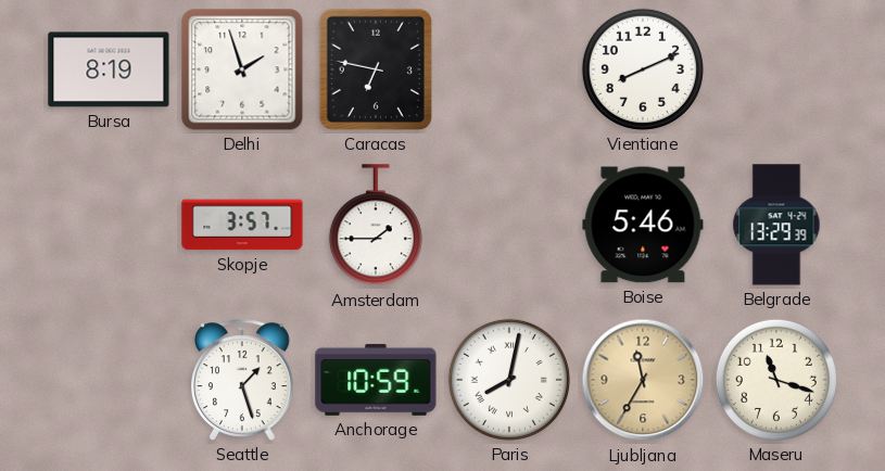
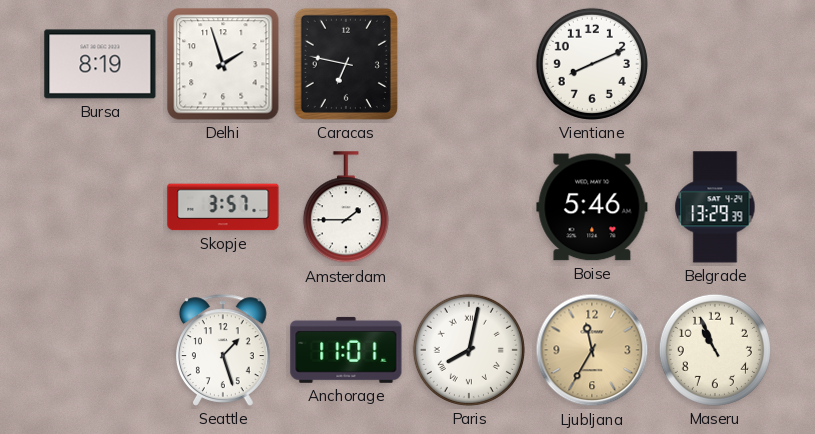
Anchorage: 10:59 -> 11:01
Maseru: 11:18 -> 10:56
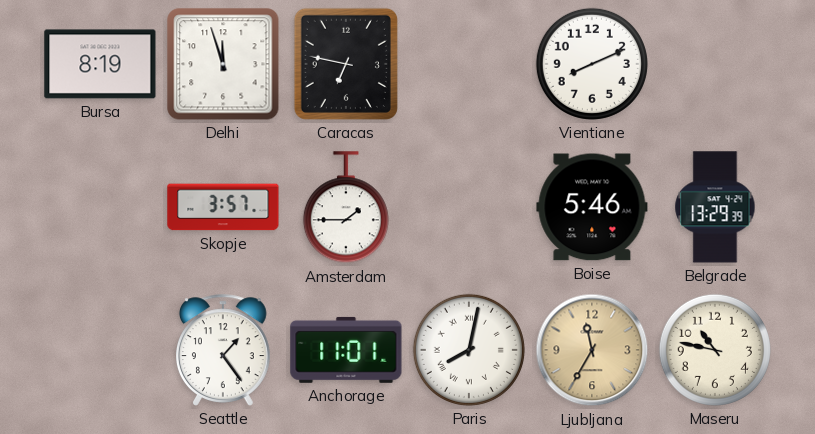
Delhi: 1:57 -> 11:57
Seattle: 1:27 -> 1:24
Maseru: 10:56 -> 10:47
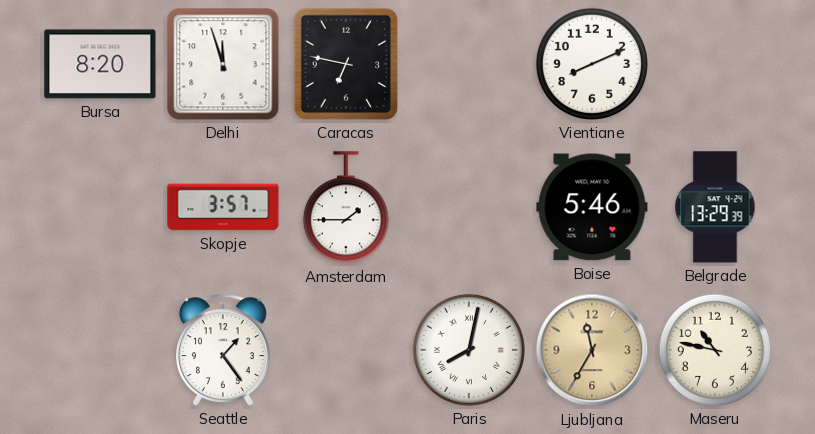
Bursa: 8:19 -> 8:20
Anchorage: 11:01 -> none
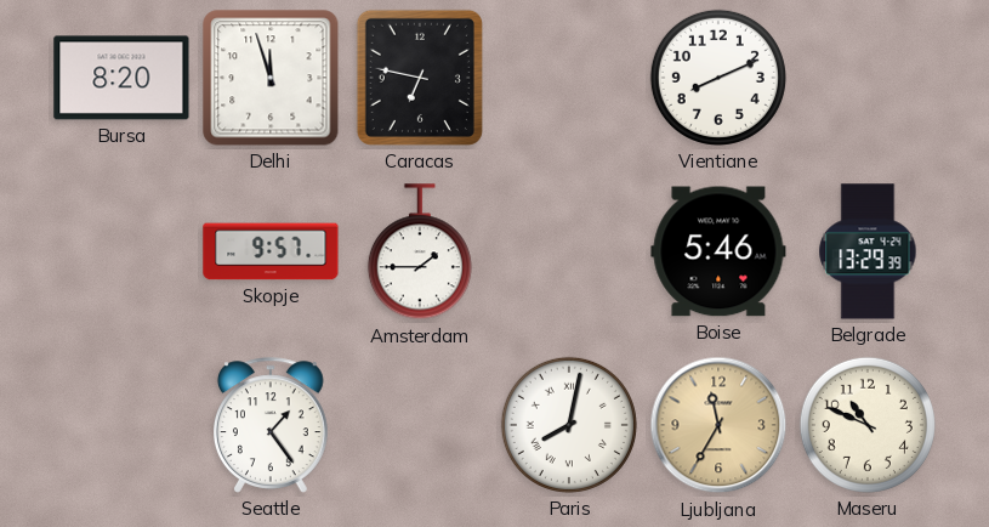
Skopje: 3:57 -> 9:57
Maseru: 10:47 -> 10:49
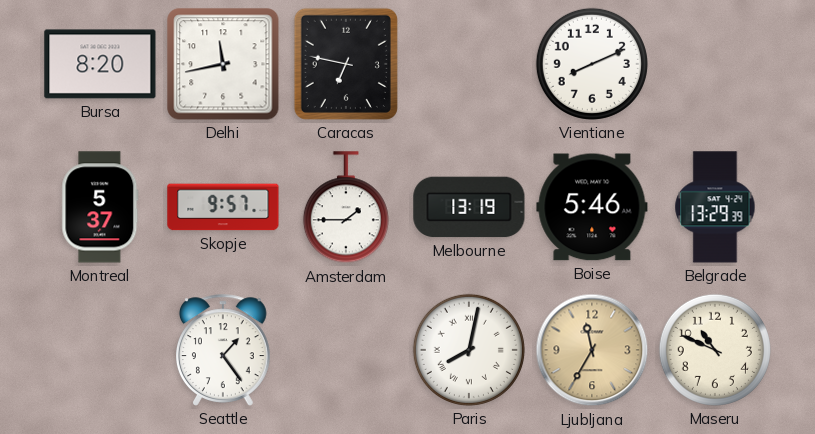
Delhi: 11:57 -> 11:43
Montreal: none -> 5:37
Melbourne: none -> 13:19
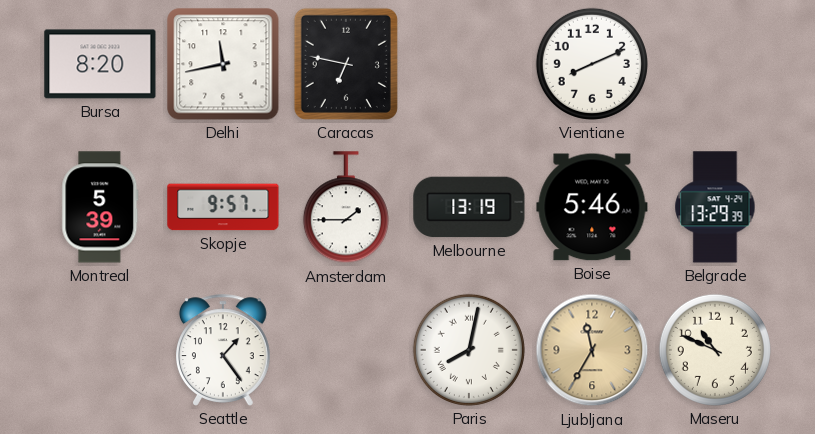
Montreal: 5:37 -> 5:39
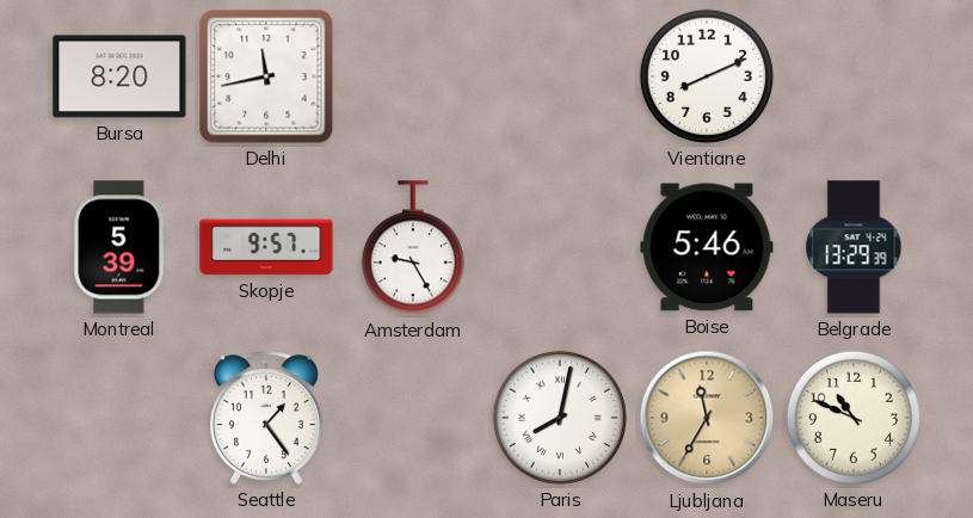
Caracas: 6:47 -> none
Amsterdam: 1:45 -> 9:25
Melbourne: 13:19 -> none
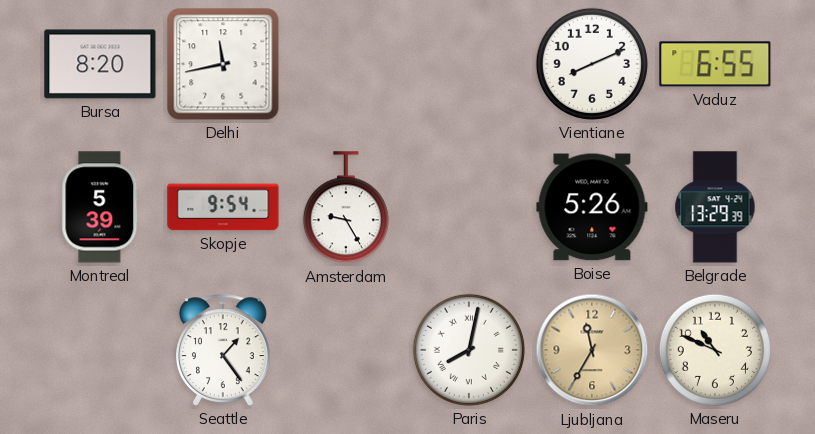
Vaduz: none -> 6:55
Skopje: 9:57 -> 9:54
Boise: 5:46 -> 5:26
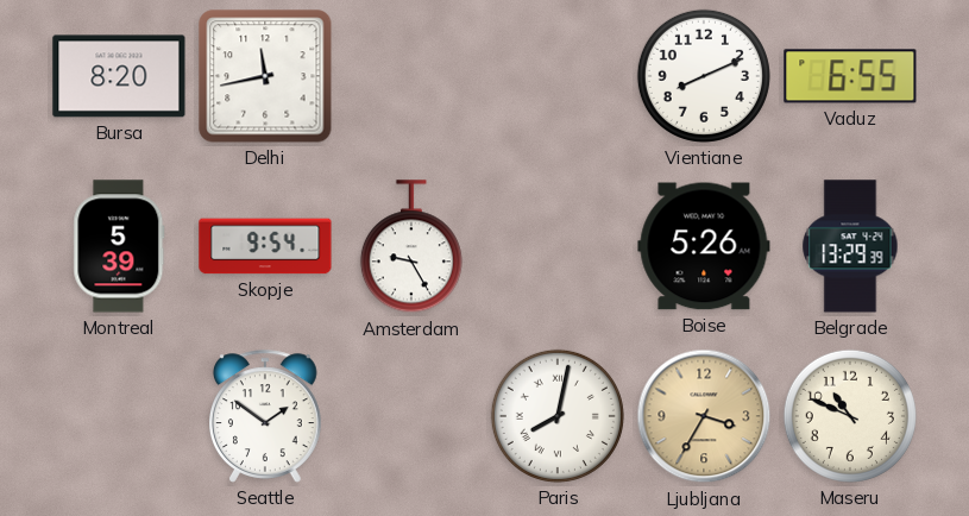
Seattle: 1:24 -> 1:51
Ljubljana: 11:35 -> 3:35
